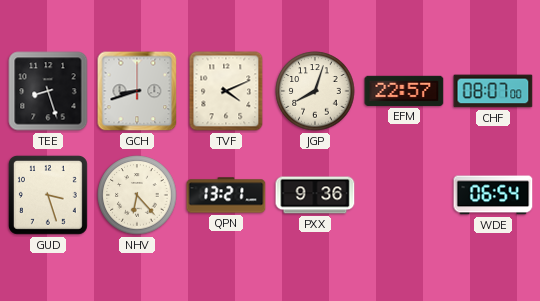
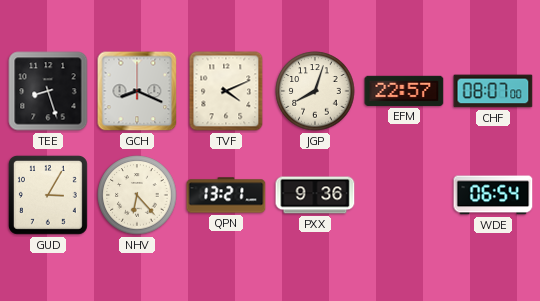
GCH: 8:42 -> 8:19
GUD: 3:27 -> 3:05
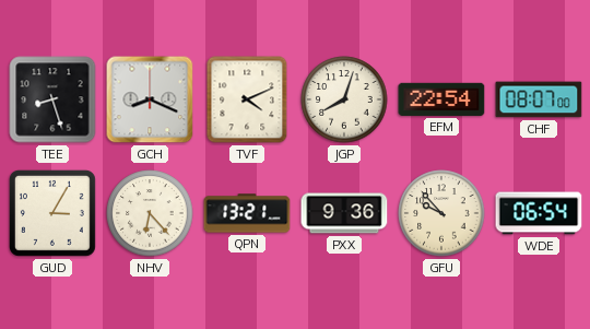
EFM: 22:57 -> 22:54
GFU: none -> 9:53
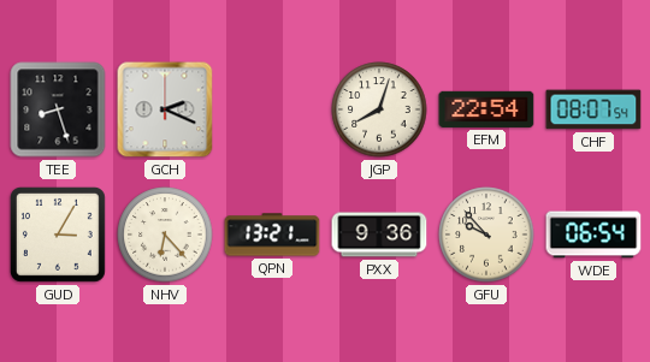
GCH: 8:19 -> 2:19
TVF: 4:11 -> none
CHF: 08:07:00 -> 08:07:54
